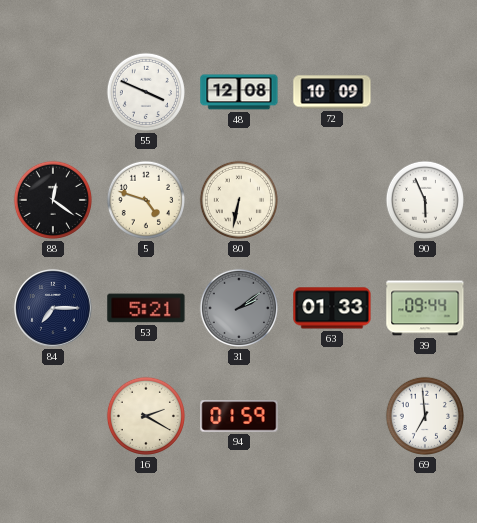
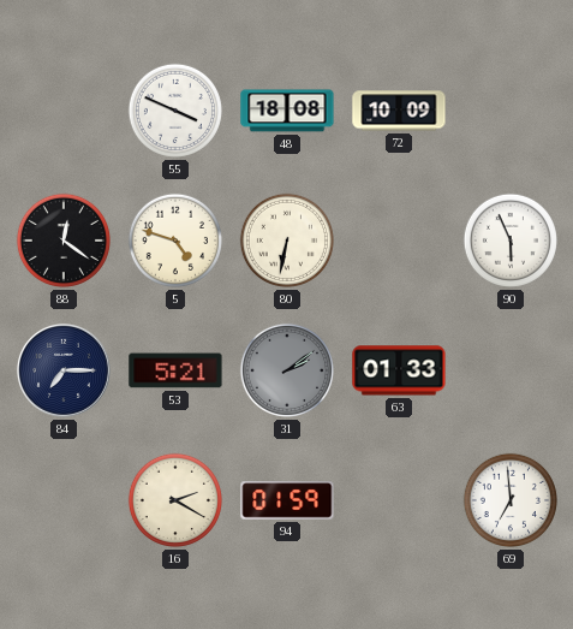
48: 12:08 -> 18:08
39: 09:44 -> none
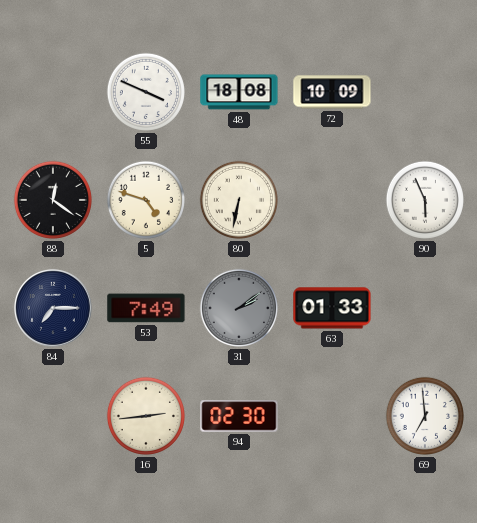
53: 5:21 -> 7:49
16: 2:20 -> 2:44
94: 01:59 -> 02:30
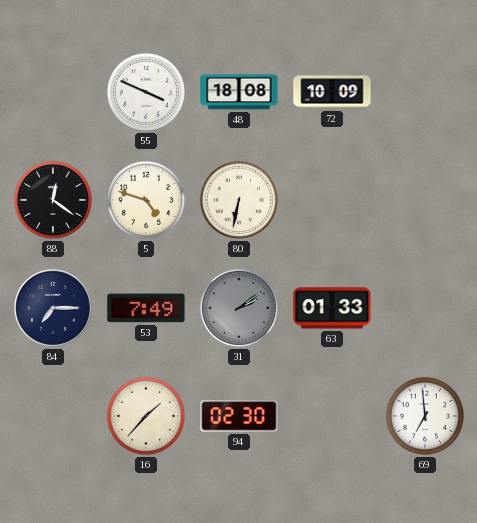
90: 5:56 -> none
16: 2:44 -> 1:37
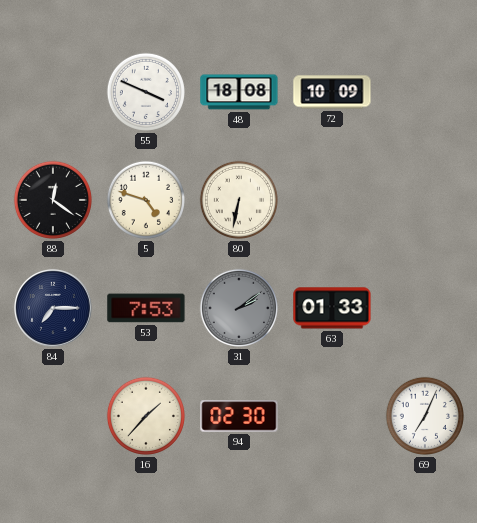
53: 7:49 -> 7:53
69: 6:59 -> 7:04
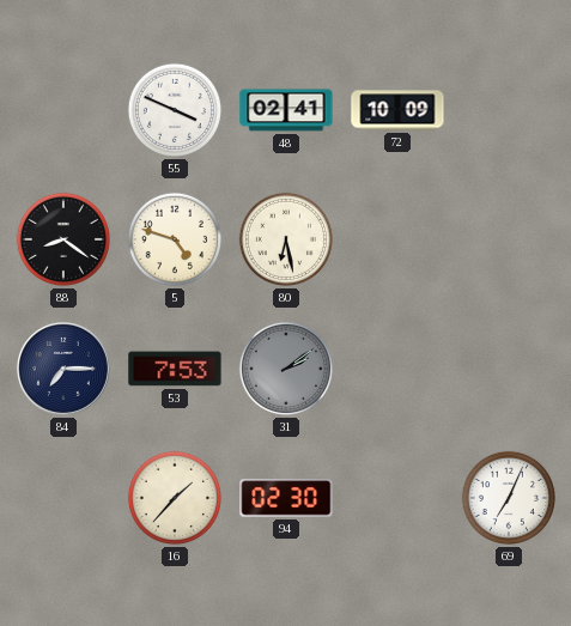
48: 18:08 -> 02:41
88: 12:21 -> 8:21
80: 6:32 -> 6:28
63: 01:33 -> none
